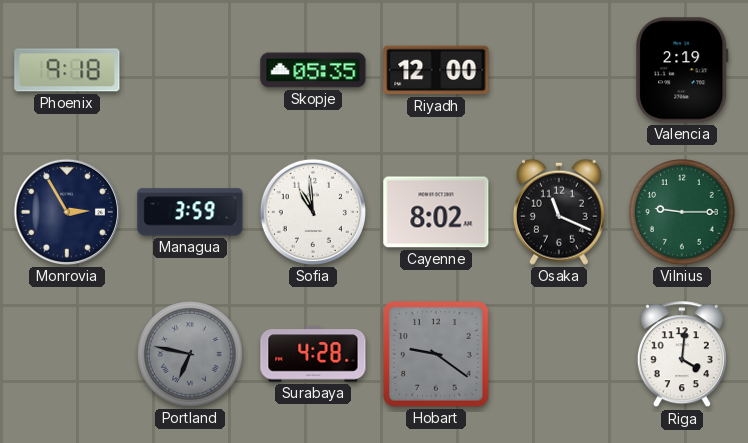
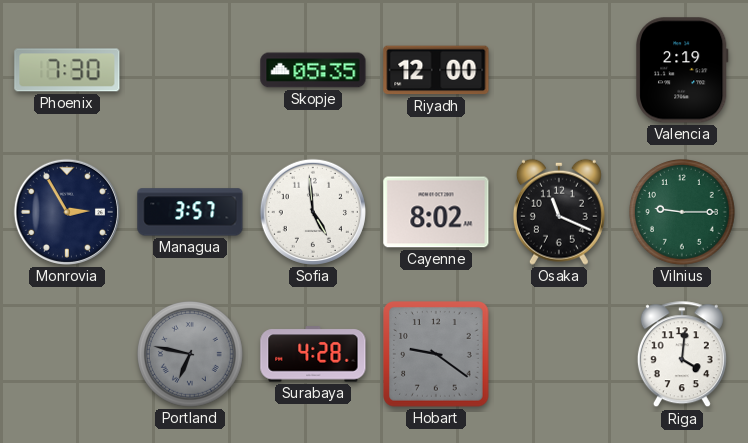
Phoenix: 9:18 -> 7:30
Managua: 3:59 -> 3:57
Sofia: 10:59 -> 4:59
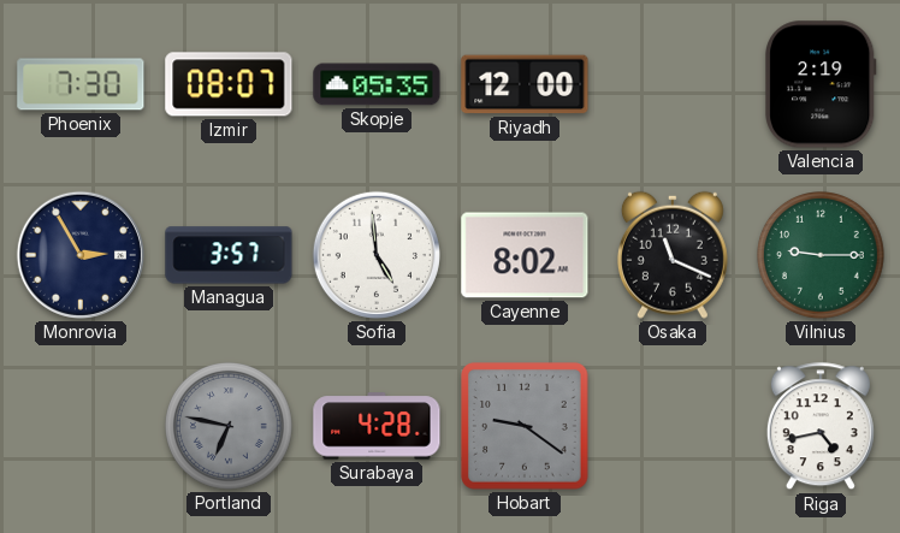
Izmir: none -> 08:07
Riga: 4:01 -> 4:43
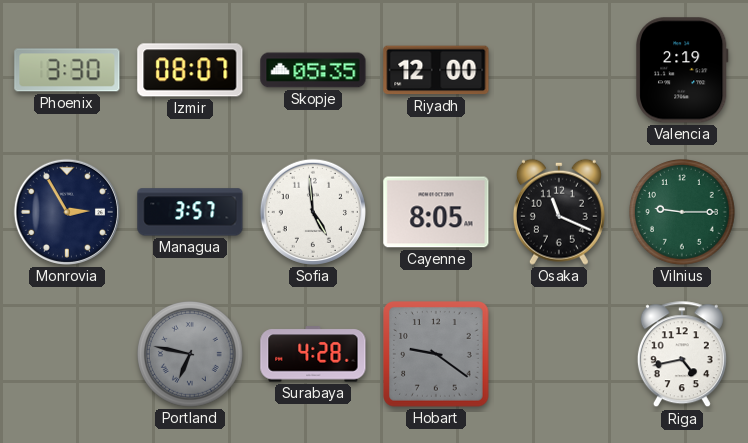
Phoenix: 7:30 -> 3:30
Cayenne: 8:02 -> 8:05
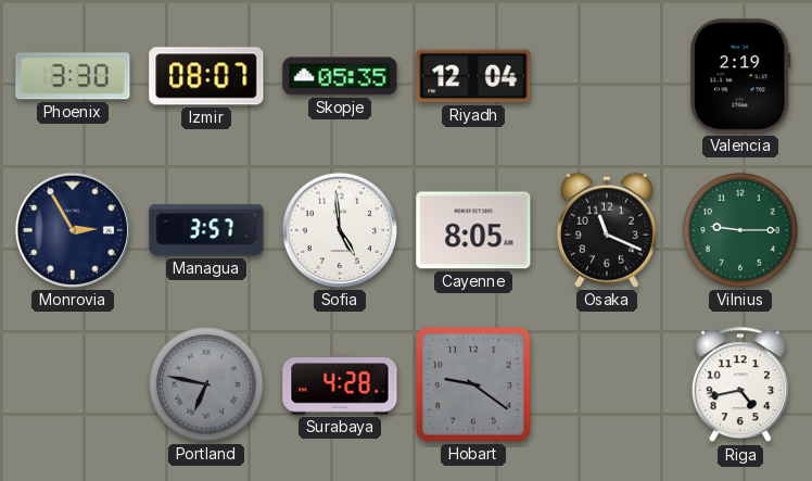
Riyadh: 12:00 -> 12:04
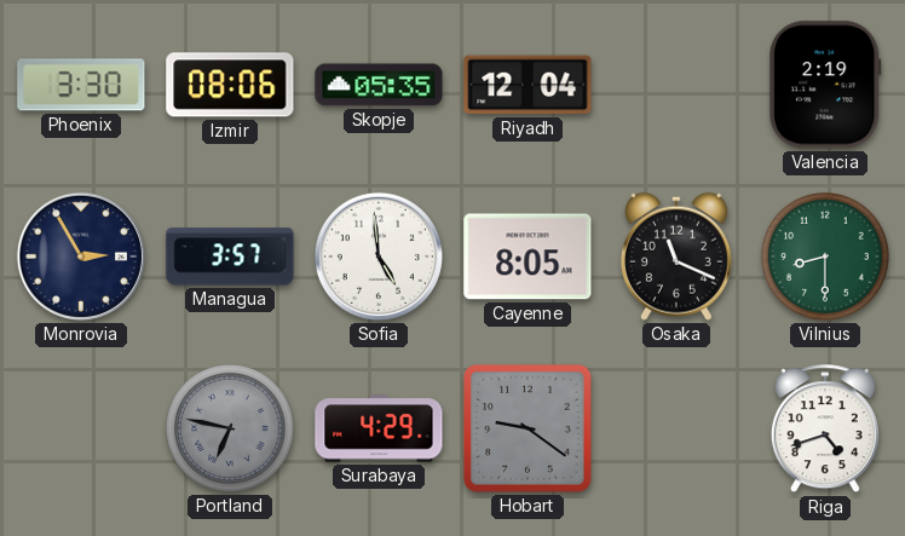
Izmir: 08:07 -> 08:06
Vilnius: 9:15 -> 8:30
Surabaya: 4:28 -> 4:29
Riga: 4:43 -> 4:42
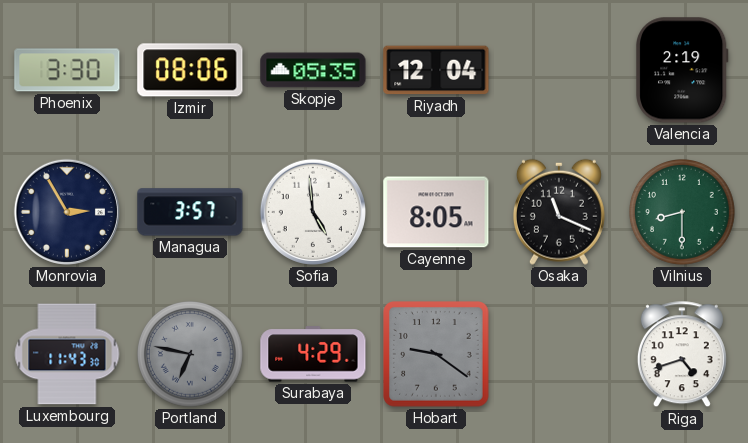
Luxembourg: none -> 11:43
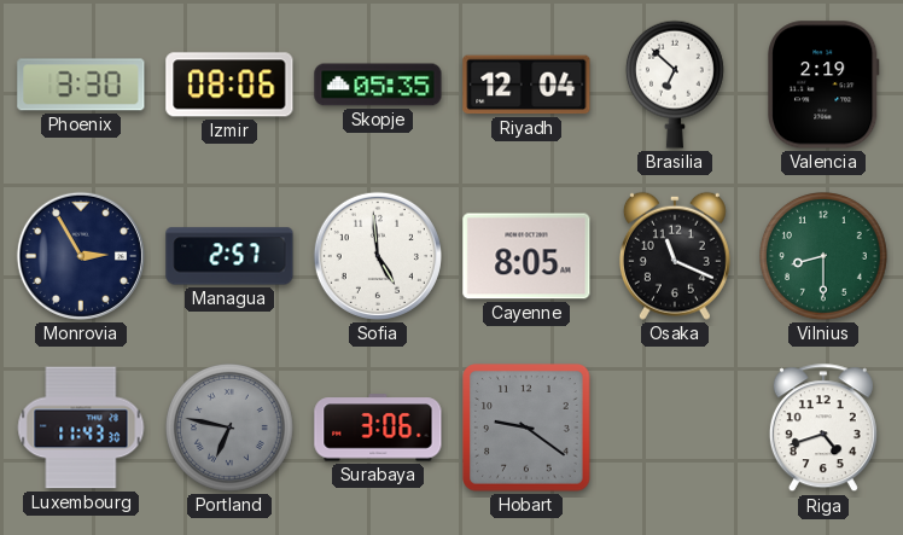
Brasilia: none -> 6:52
Managua: 3:57 -> 2:57
Surabaya: 4:29 -> 3:06
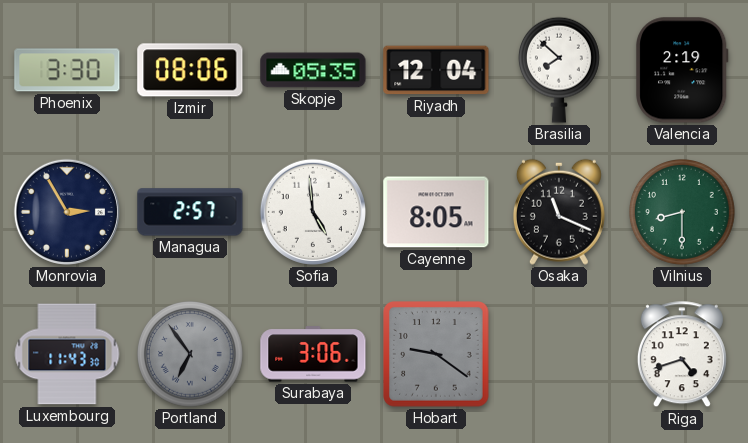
Brasilia: 6:52 -> 7:52
Portland: 6:47 -> 6:54
